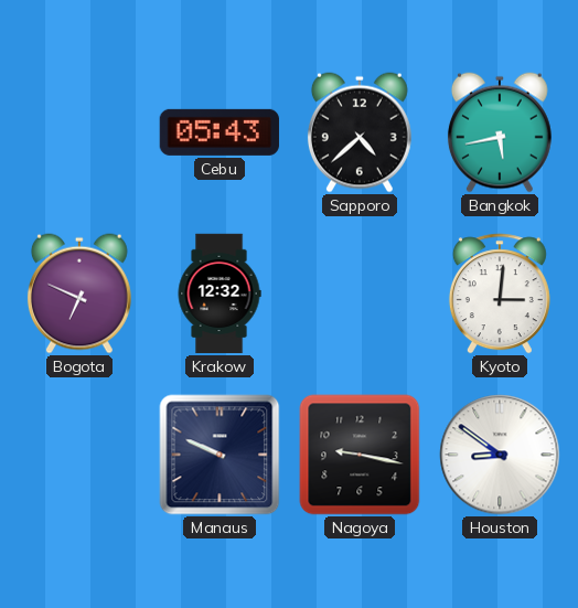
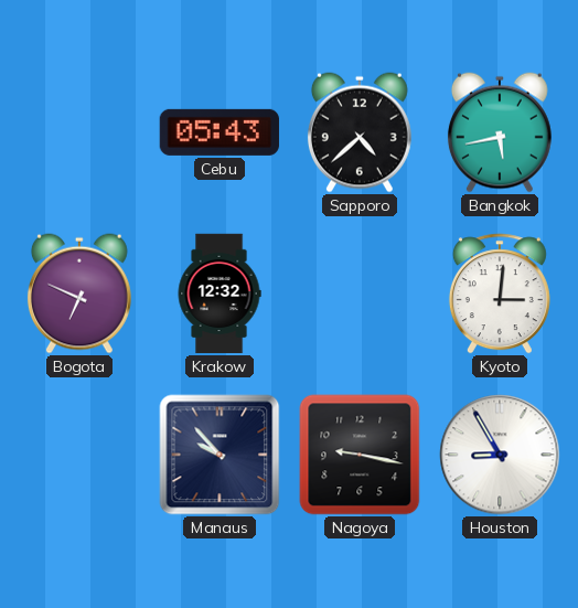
Manaus: 9:49 -> 9:53
Houston: 8:51 -> 8:55
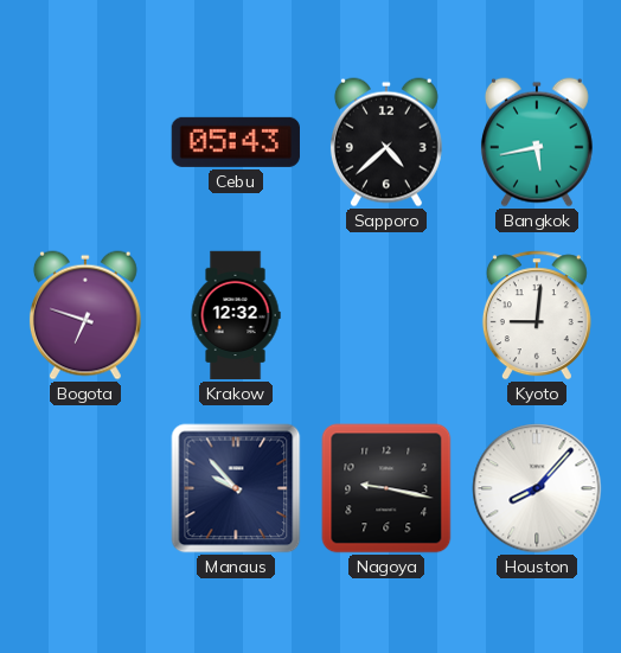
Bogota: 6:49 -> 6:48
Kyoto: 3:01 -> 9:01
Houston: 8:55 -> 8:07
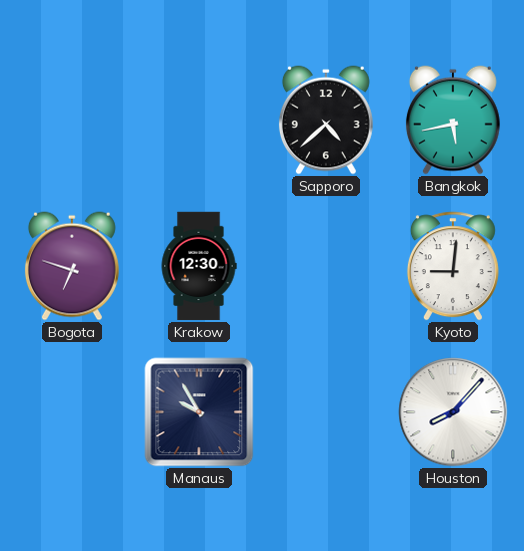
Cebu: 05:43 -> none
Krakow: 12:32 -> 12:30
Manaus: 9:53 -> 9:55
Nagoya: 9:17 -> none
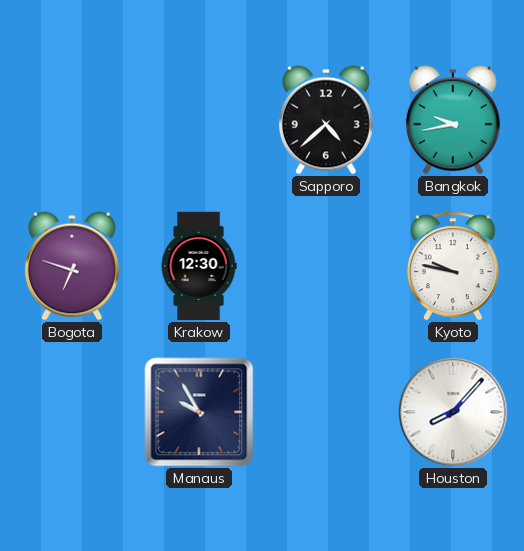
Bangkok: 5:43 -> 9:43
Kyoto: 9:01 -> 9:47
